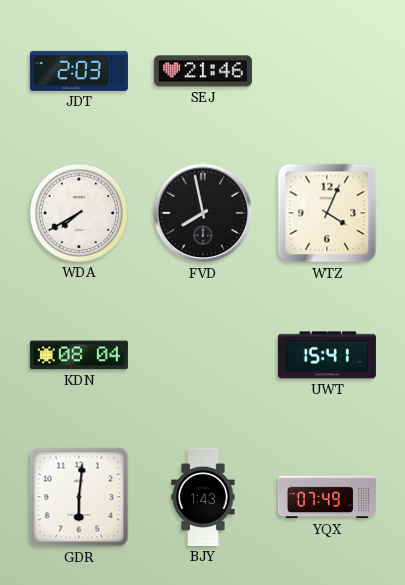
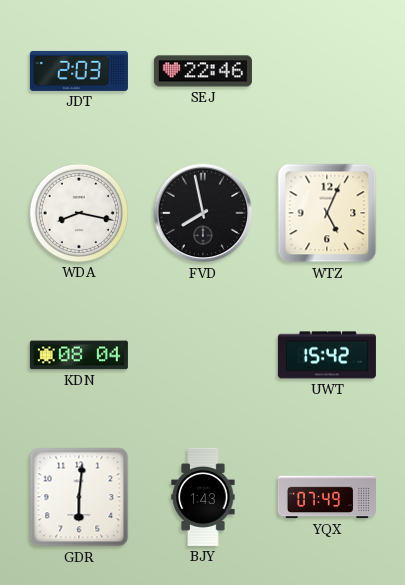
SEJ: 21:46 -> 22:46
WDA: 7:40 -> 8:17
WTZ: 4:04 -> 5:04
UWT: 15:41 -> 15:42
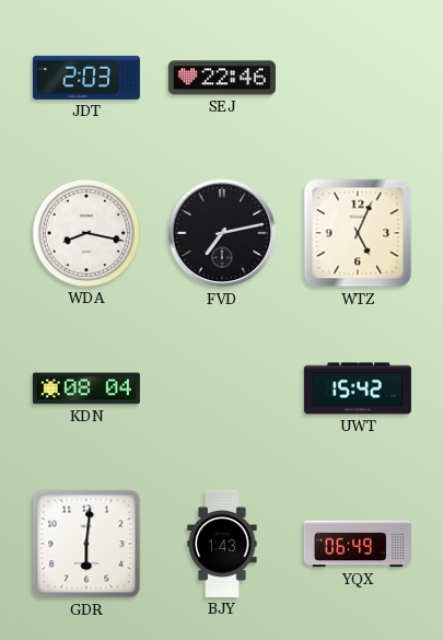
FVD: 7:58 -> 7:13
YQX: 07:49 -> 06:49
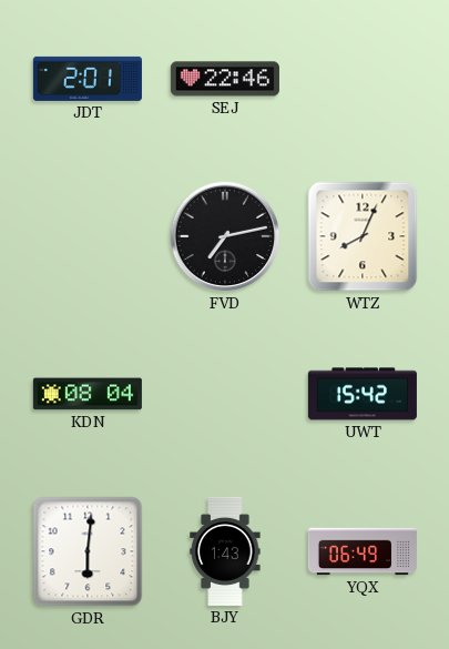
JDT: 2:03 -> 2:01
WDA: 8:17 -> none
WTZ: 5:04 -> 8:04
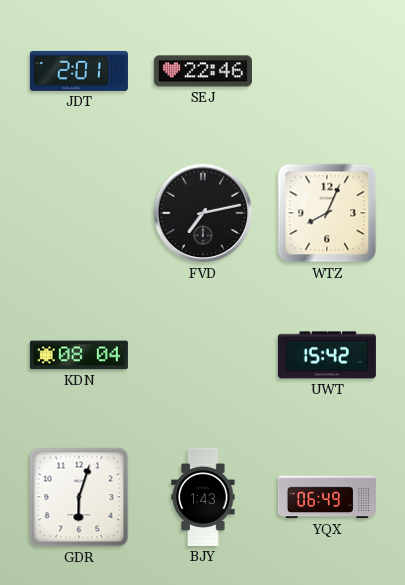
GDR: 6:01 -> 6:03
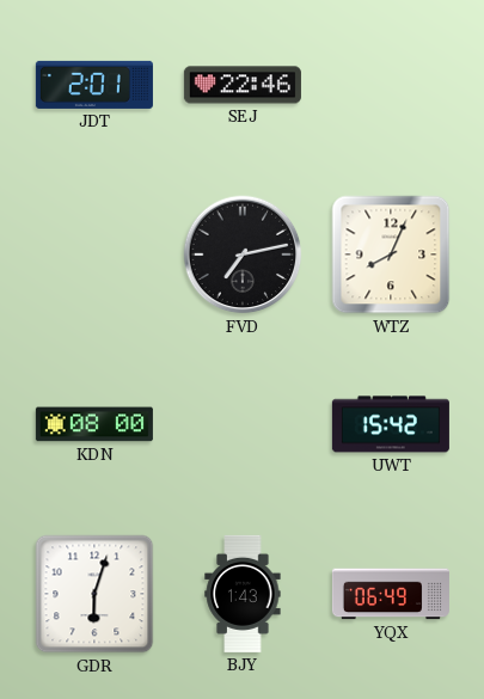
KDN: 08:04 -> 08:00
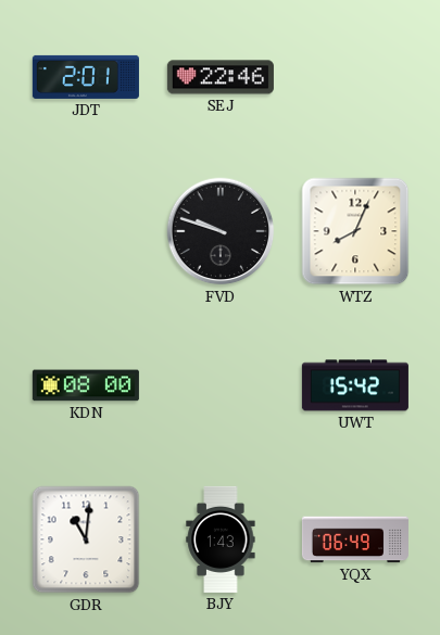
FVD: 7:13 -> 9:48
GDR: 6:03 -> 11:01
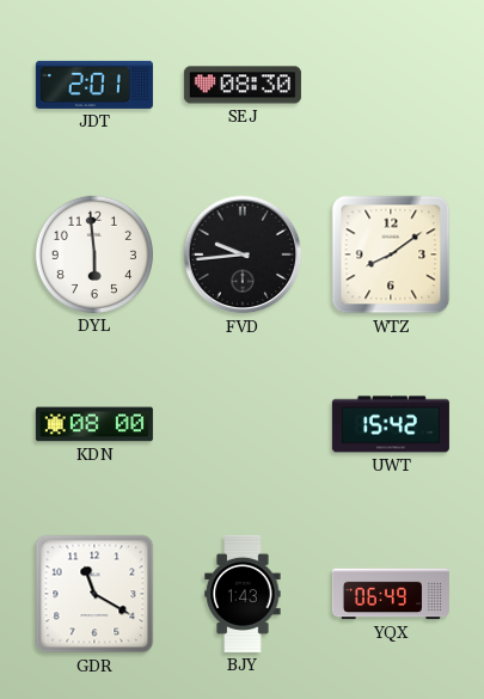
SEJ: 22:46 -> 08:30
DYL: none -> 5:59
FVD: 9:48 -> 9:44
WTZ: 8:04 -> 8:09
GDR: 11:01 -> 11:20
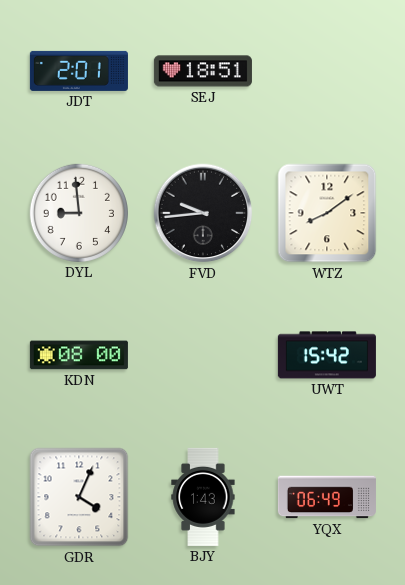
SEJ: 08:30 -> 18:51
DYL: 5:59 -> 8:59
GDR: 11:20 -> 4:04
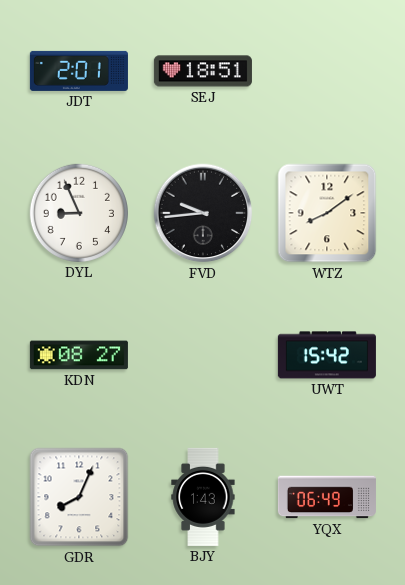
DYL: 8:59 -> 8:56
KDN: 08:00 -> 08:27
GDR: 4:04 -> 8:04
